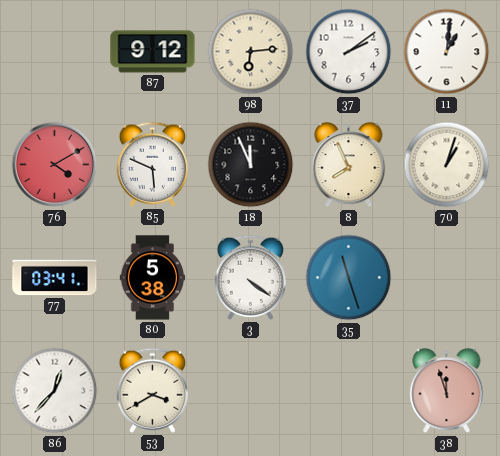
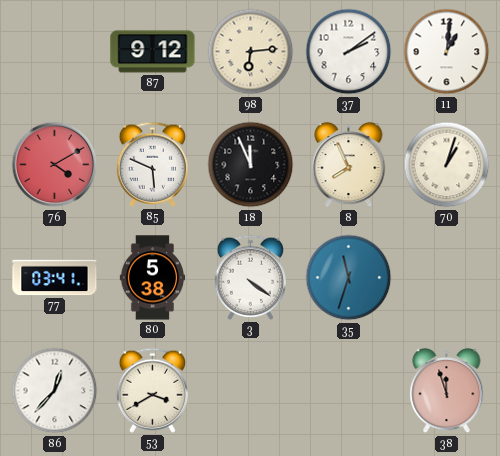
35: 11:27 -> 11:33
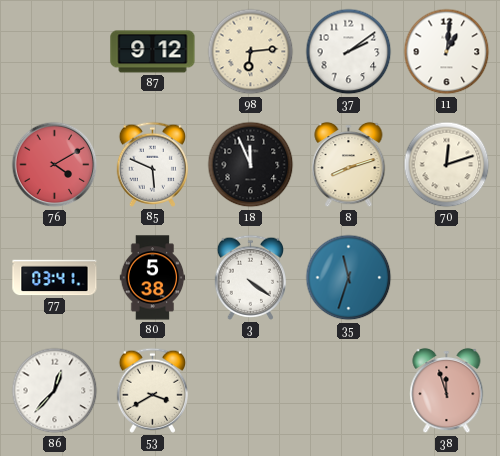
8: 7:56 -> 8:12
70: 1:03 -> 12:12
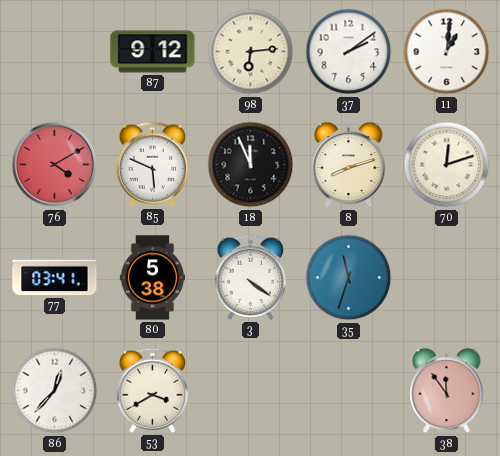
38: 11:57 -> 11:54
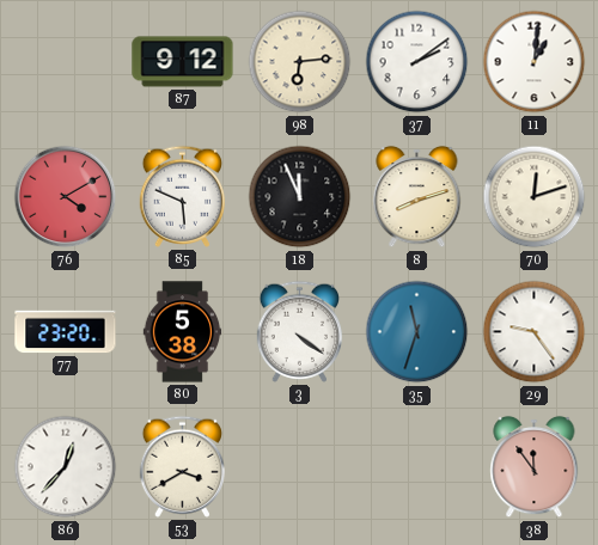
77: 03:41 -> 23:20
29: none -> 9:24
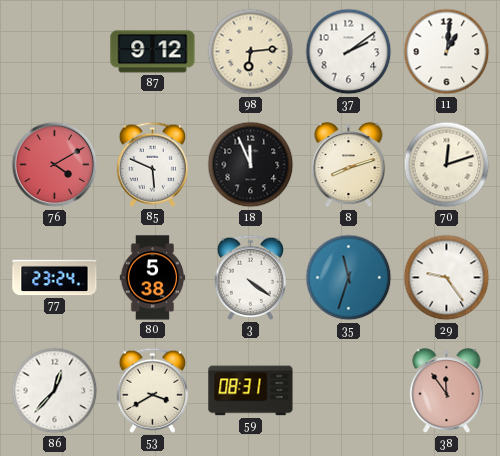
77: 23:20 -> 23:24
59: none -> 08:31
